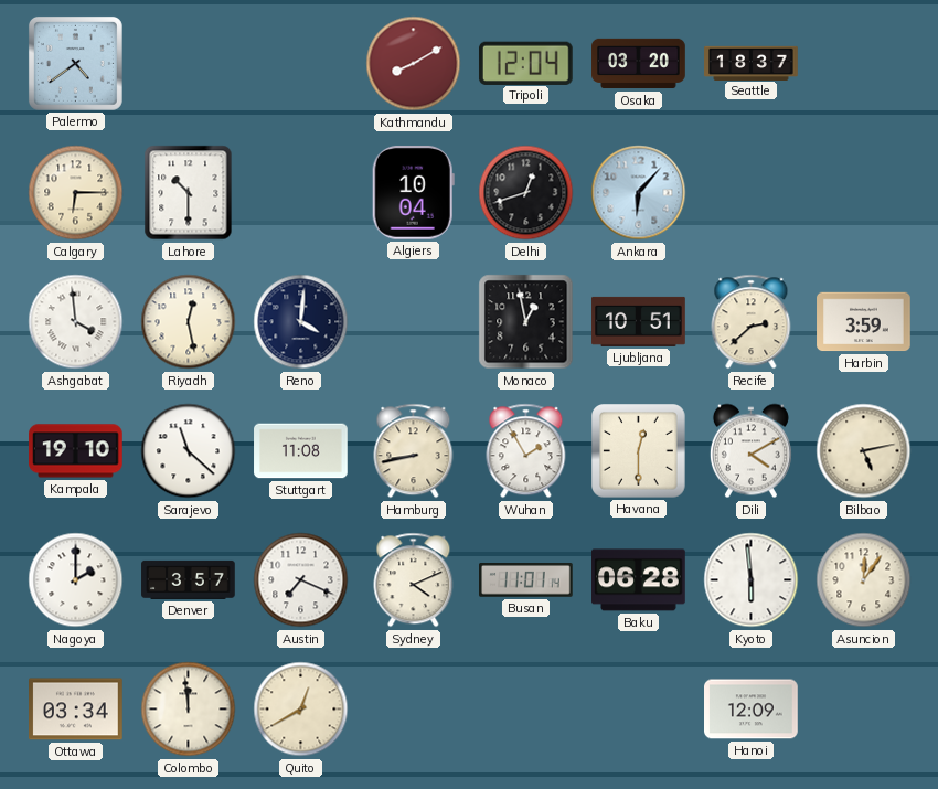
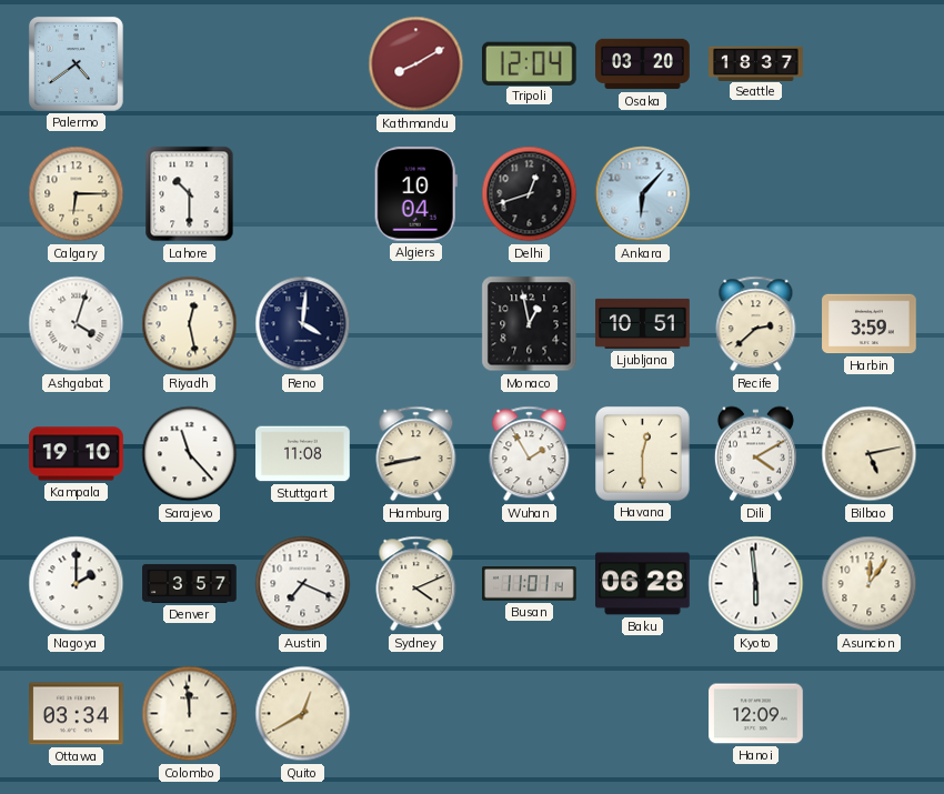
Ashgabat: 3:59 -> 4:03
Sarajevo: 11:22 -> 11:23
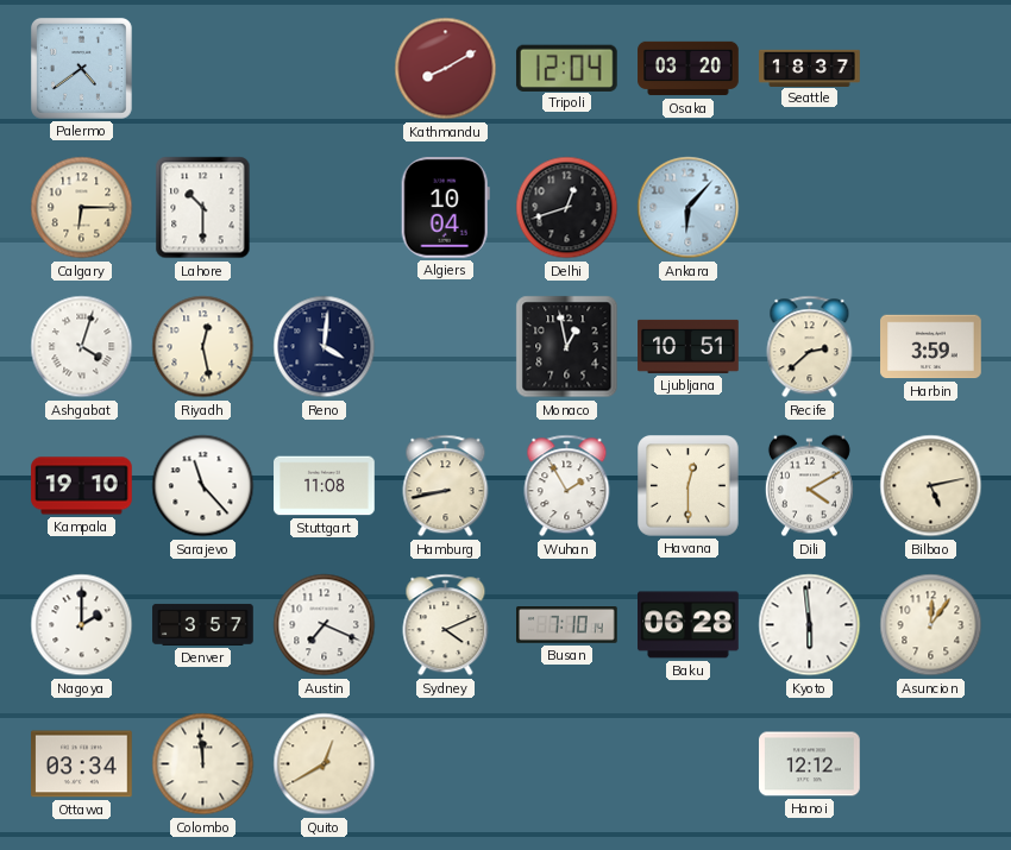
Busan: 11:01 -> 7:10
Hanoi: 12:09 -> 12:12
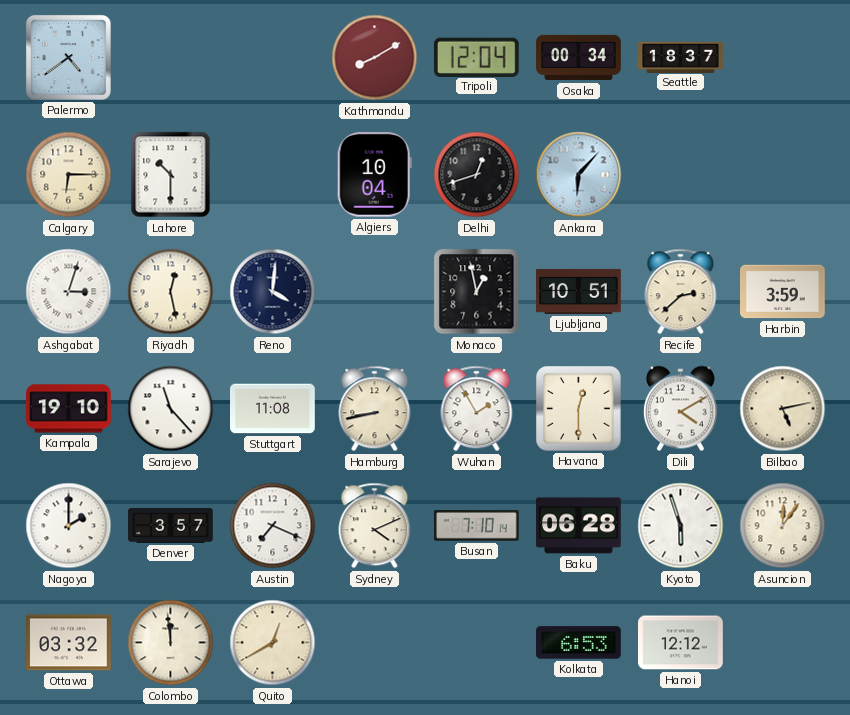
Osaka: 03:20 -> 00:34
Ashgabat: 4:03 -> 3:03
Kyoto: 5:59 -> 5:57
Ottawa: 03:34 -> 03:32
Kolkata: none -> 6:53
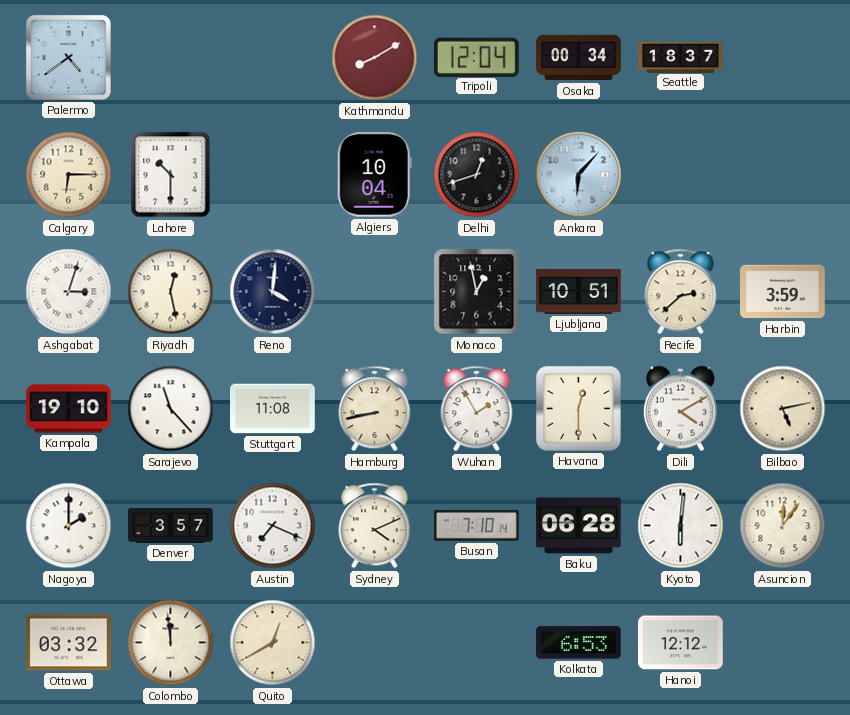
Kyoto: 5:57 -> 6:01
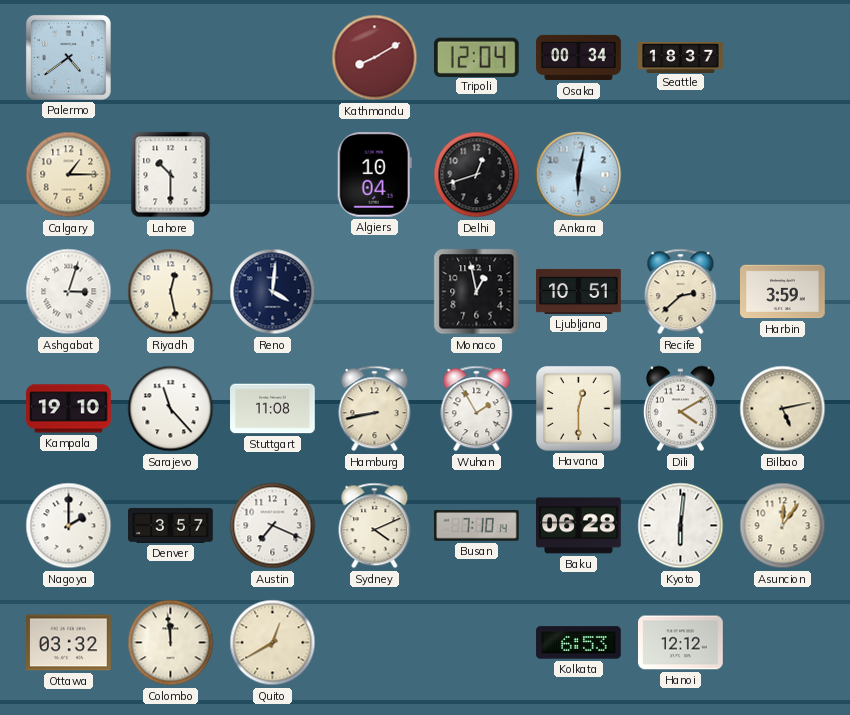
Calgary: 6:15 -> 1:15
Ankara: 6:07 -> 6:02
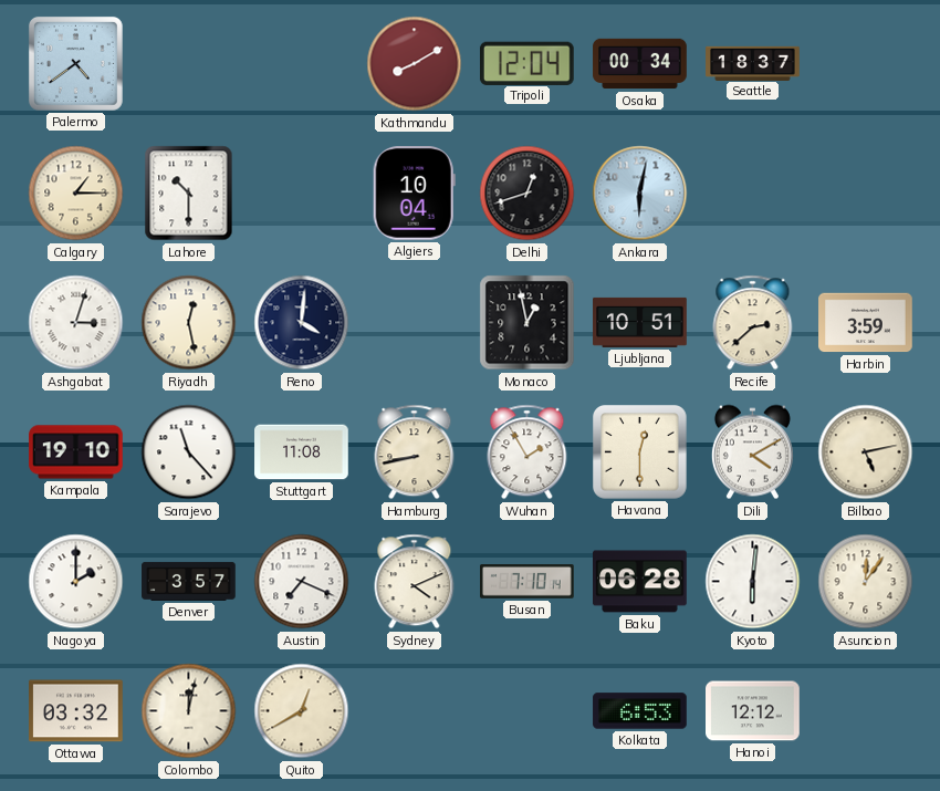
Colombo: 11:59 -> 12:02
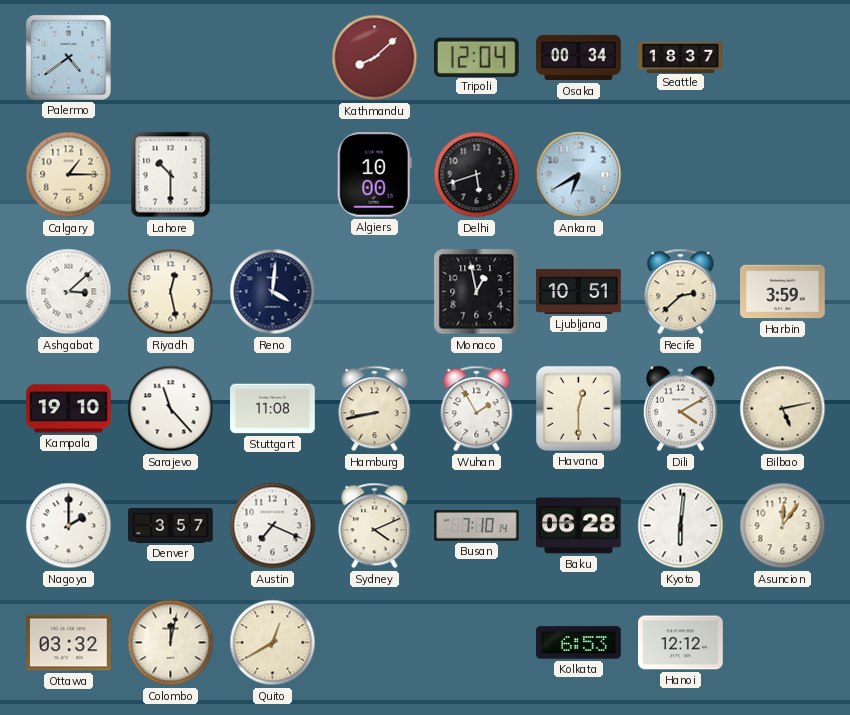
Kathmandu: 8:10 -> 8:08
Algiers: 10:04 -> 10:00
Delhi: 12:42 -> 5:42
Ankara: 6:02 -> 6:40
Ashgabat: 3:03 -> 3:08
